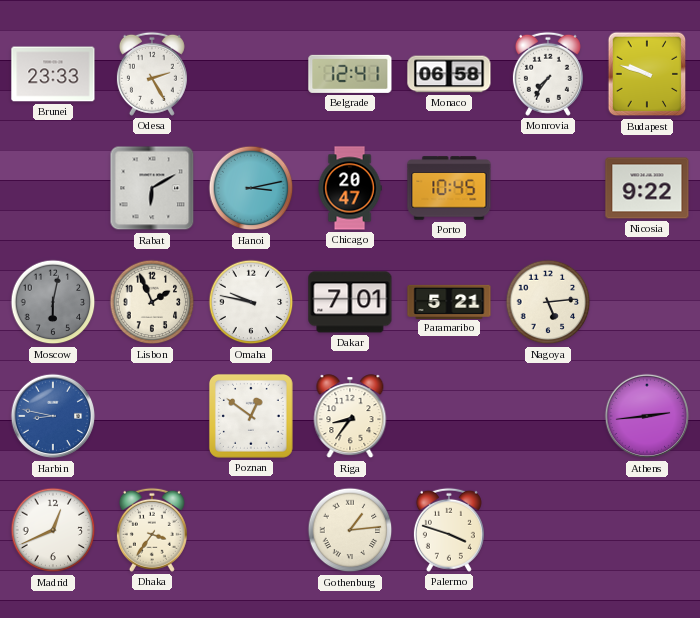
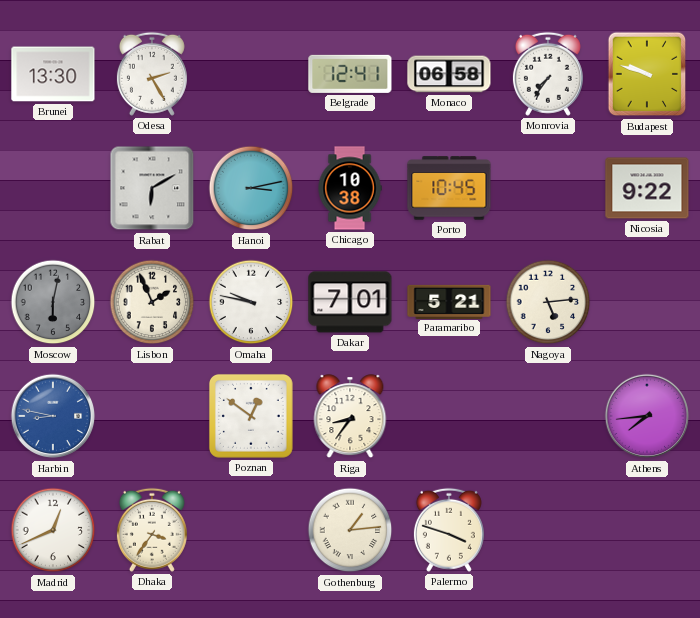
Brunei: 23:33 -> 13:30
Chicago: 20:47 -> 10:38
Athens: 2:44 -> 7:44
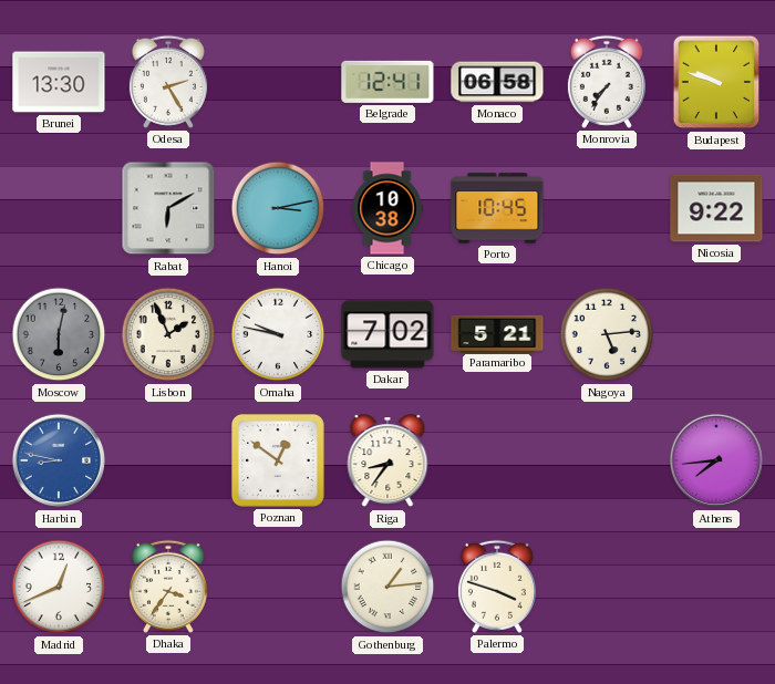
Dakar: 7:01 -> 7:02
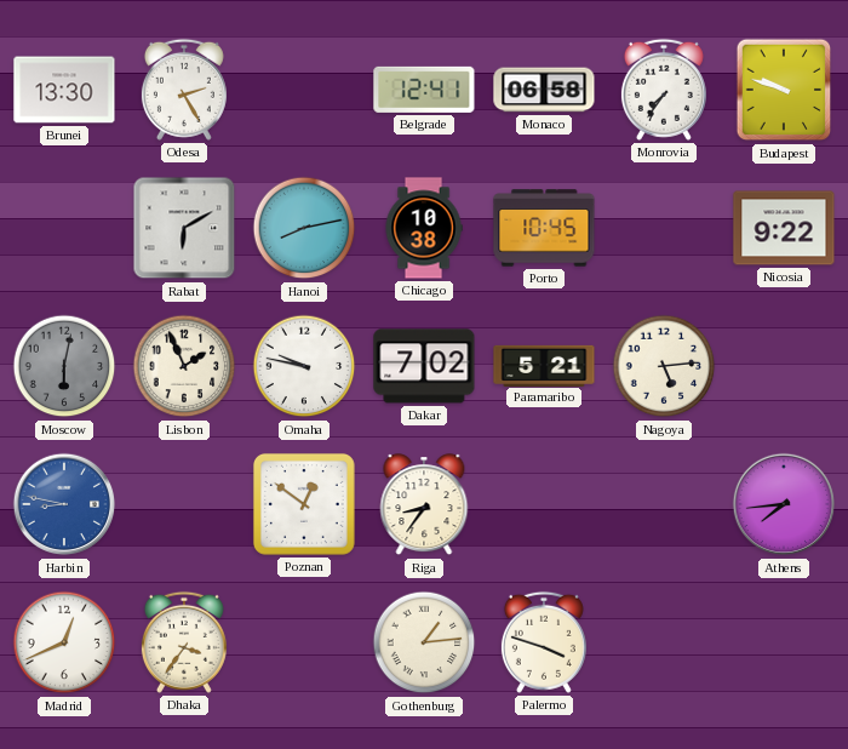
Hanoi: 3:13 -> 8:13
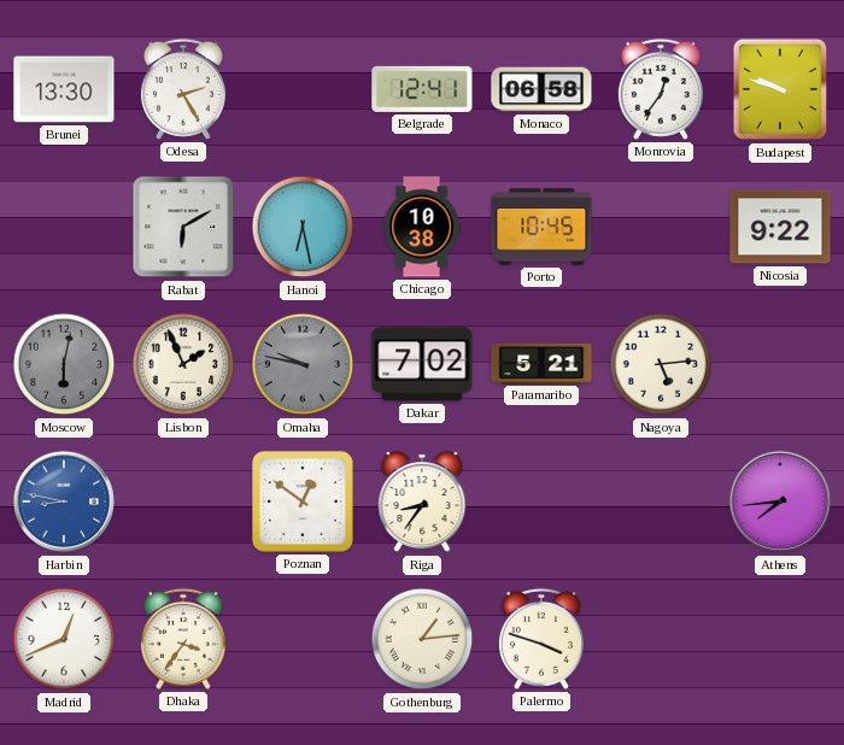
Monrovia: 7:36 -> 12:36
Hanoi: 8:13 -> 6:28
Omaha dial: white -> grey
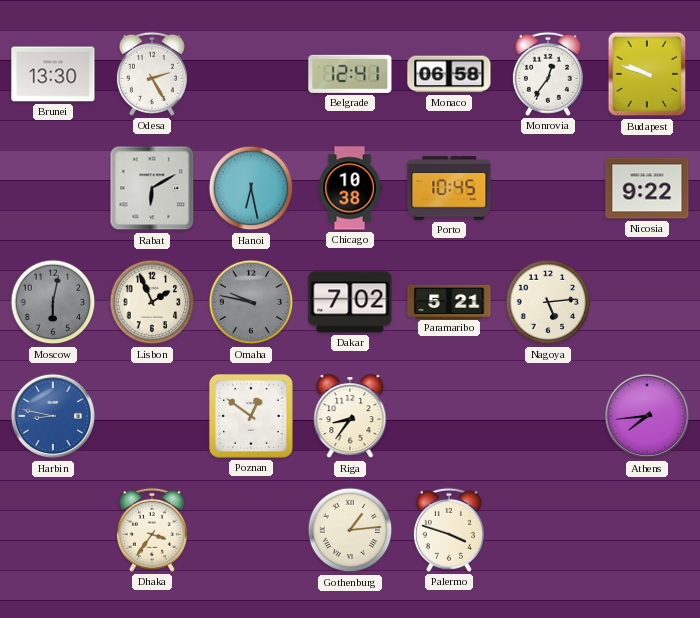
Madrid: 12:41 -> none
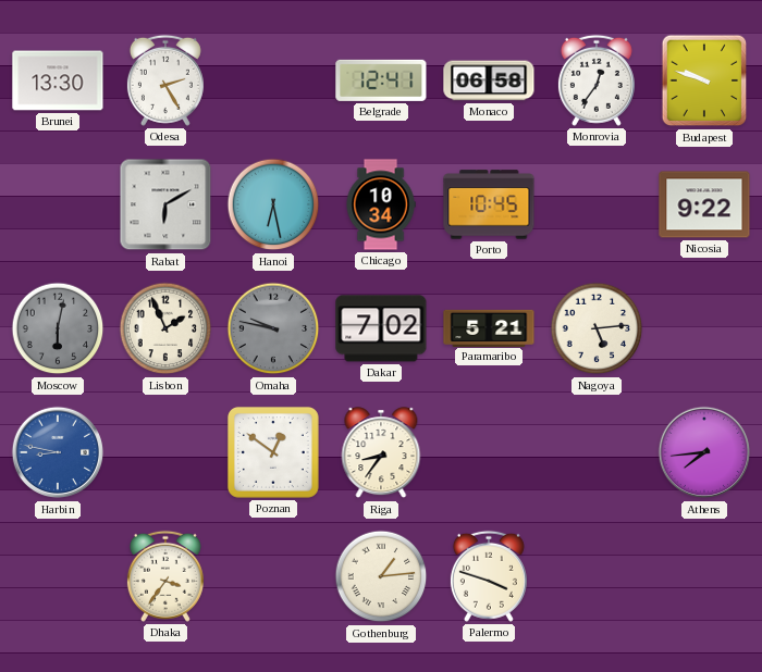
Chicago: 10:38 -> 10:34
